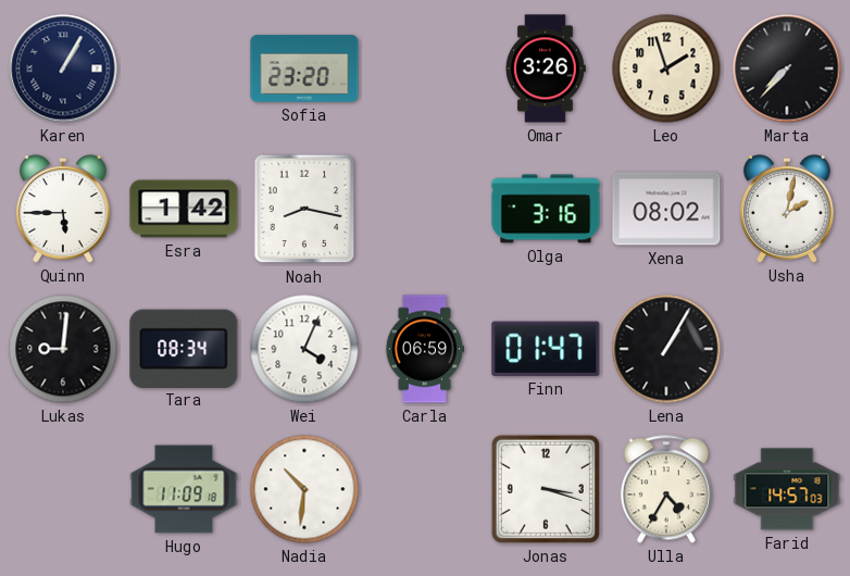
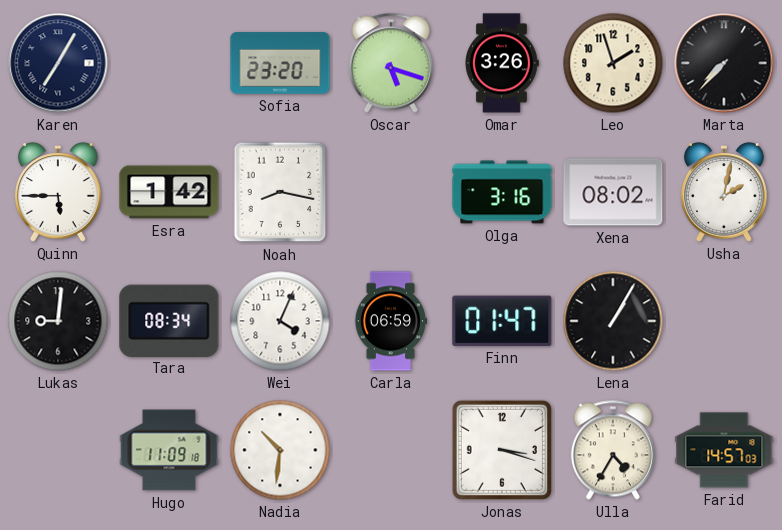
Karen: 1:05 -> 7:05
Oscar: none -> 5:18
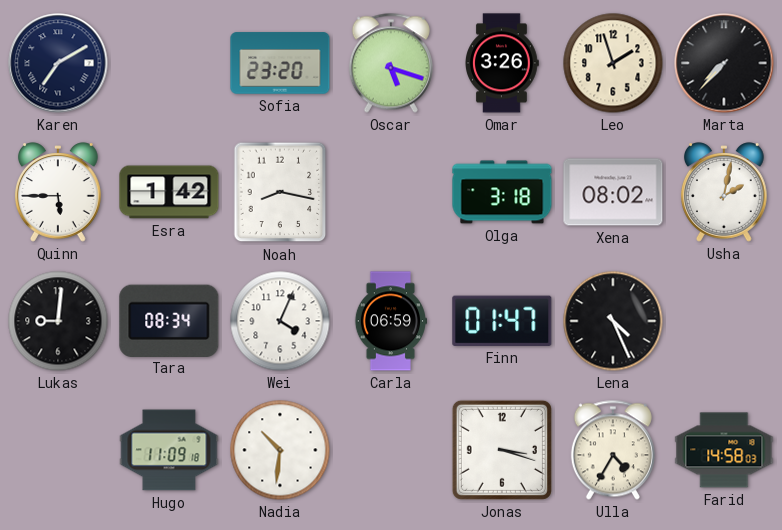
Karen: 7:05 -> 7:10
Olga: 3:16 -> 3:18
Lena: 1:05 -> 4:26
Farid: 14:57 -> 14:58
